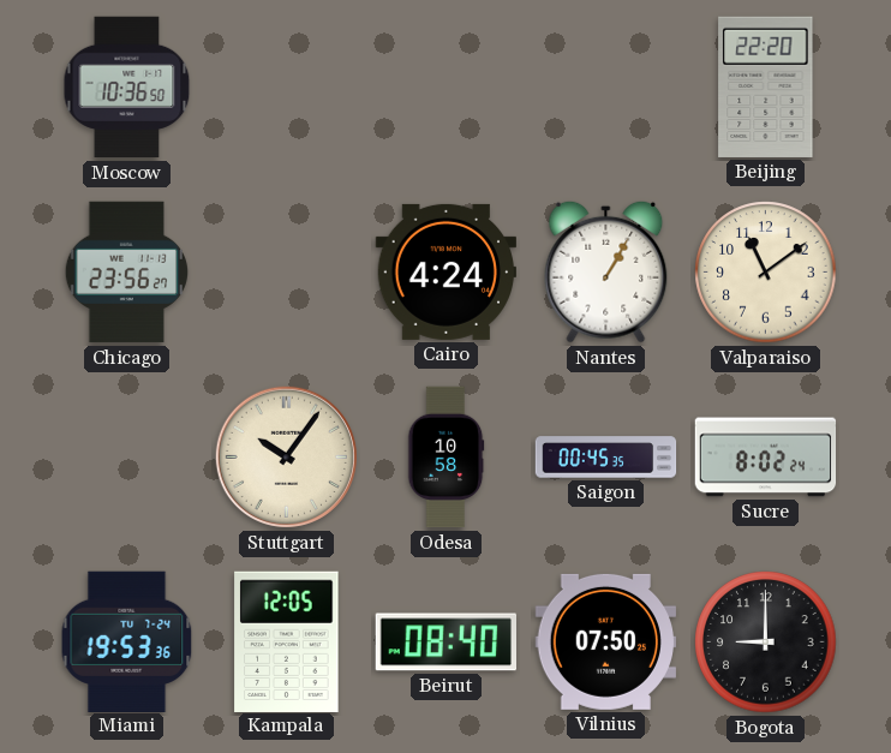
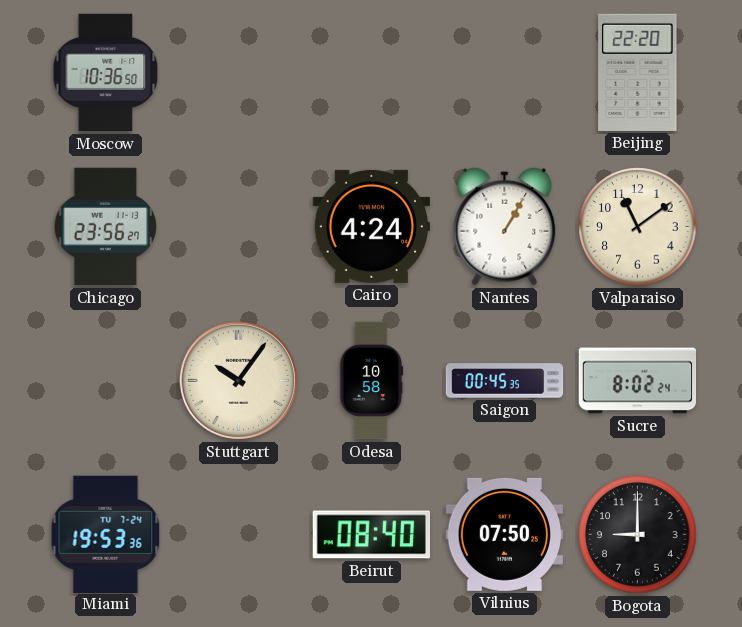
Kampala: 12:05 -> none
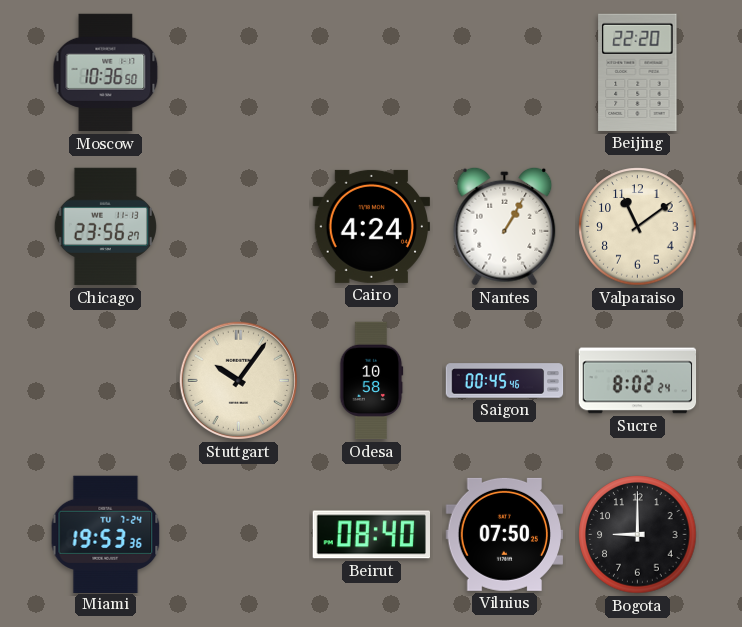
Saigon: 00:45:35 -> 00:45:46
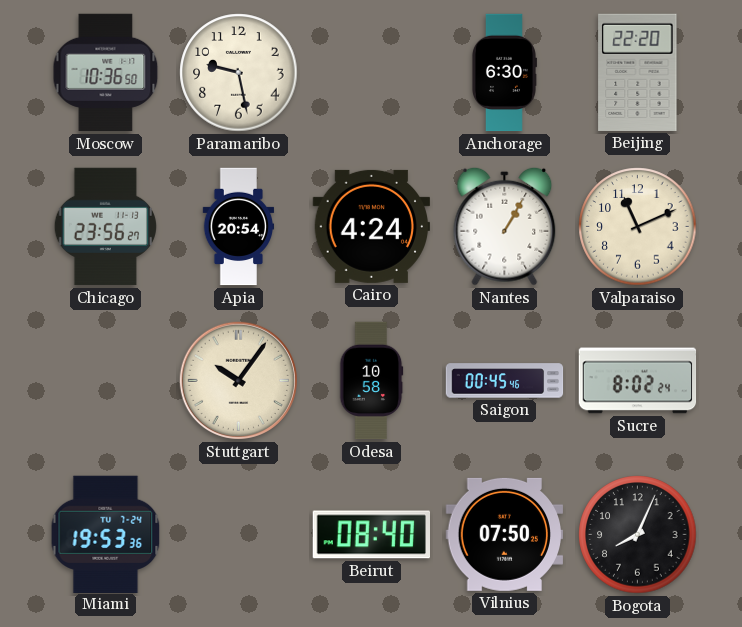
Paramaribo: none -> 9:28
Anchorage: none -> 6:30
Apia: none -> 20:54
Valparaiso: 11:09 -> 11:11
Bogota: 9:00 -> 8:04
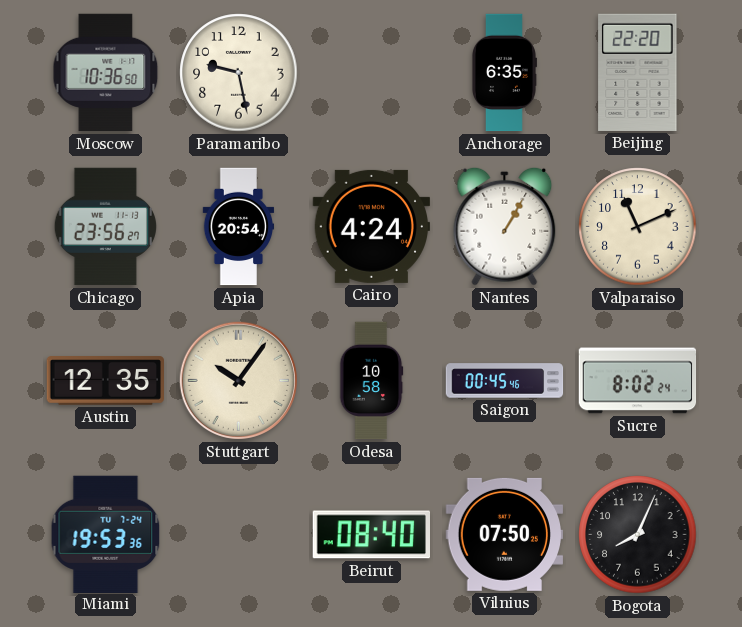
Anchorage: 6:30 -> 6:35
Austin: none -> 12:35
